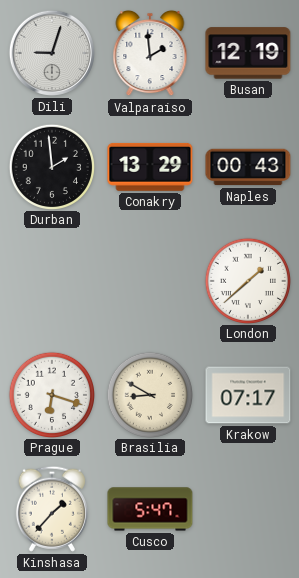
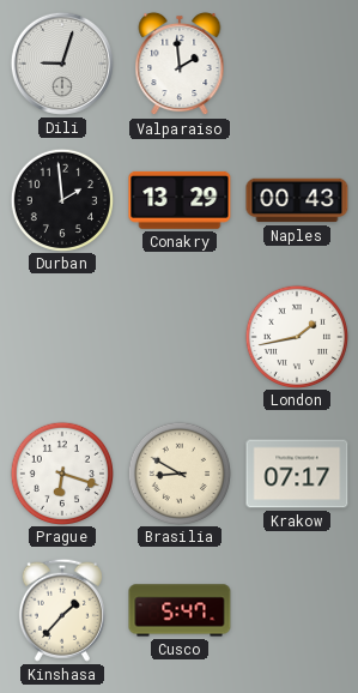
Busan: 12:19 -> none
London: 1:38 -> 1:43
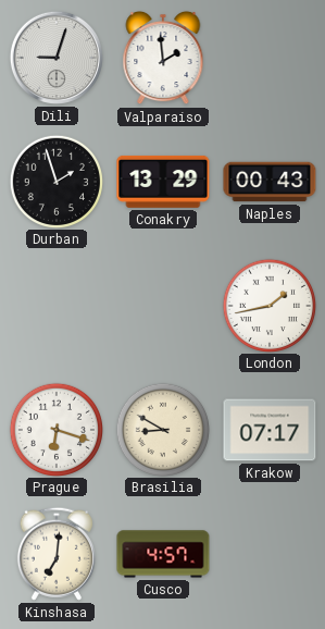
Durban: 1:59 -> 1:57
Kinshasa: 1:37 -> 7:01
Cusco: 5:47 -> 4:57
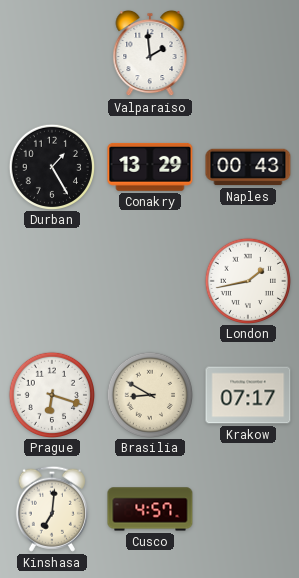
Dili: 9:03 -> none
Durban: 1:57 -> 1:25
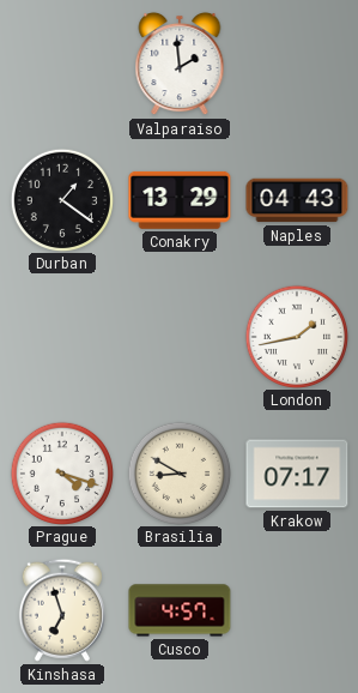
Durban: 1:25 -> 1:21
Naples: 00:43 -> 04:43
Prague: 6:18 -> 4:18
Kinshasa: 7:01 -> 6:57
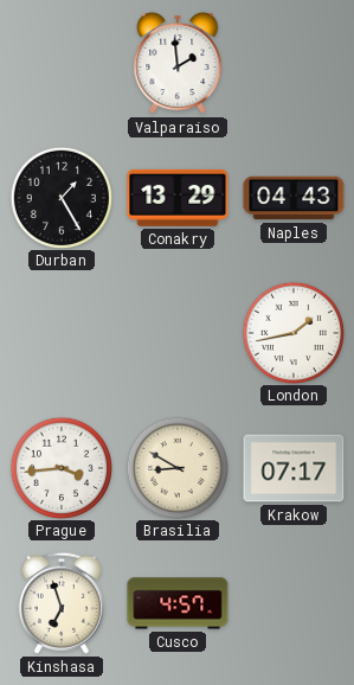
Durban: 1:21 -> 1:25
Prague: 4:18 -> 3:44
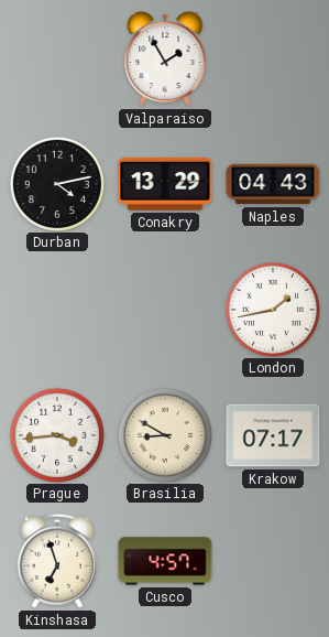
Valparaiso: 1:59 -> 1:55
Durban: 1:25 -> 4:13
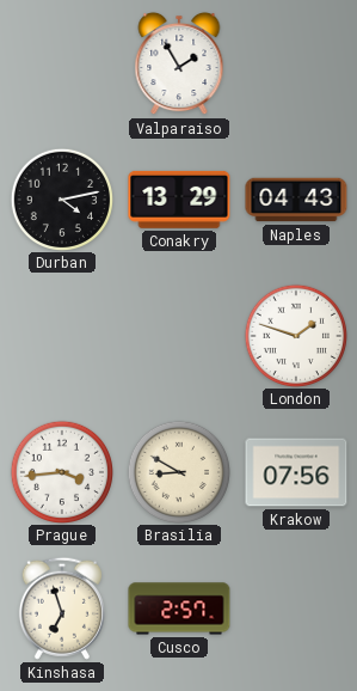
London: 1:43 -> 1:48
Krakow: 07:17 -> 07:56
Cusco: 4:57 -> 2:57
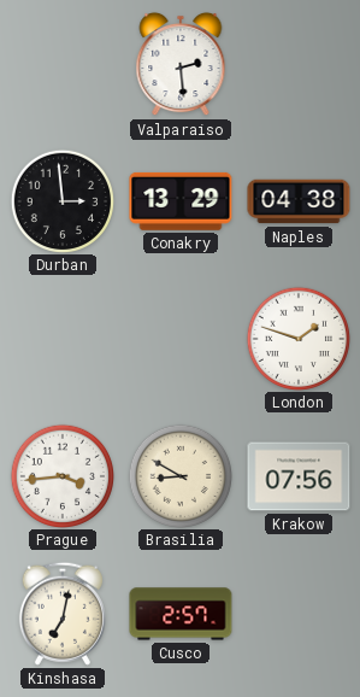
Valparaiso: 1:55 -> 2:29
Durban: 4:13 -> 2:59
Naples: 04:43 -> 04:38
Kinshasa: 6:57 -> 7:02
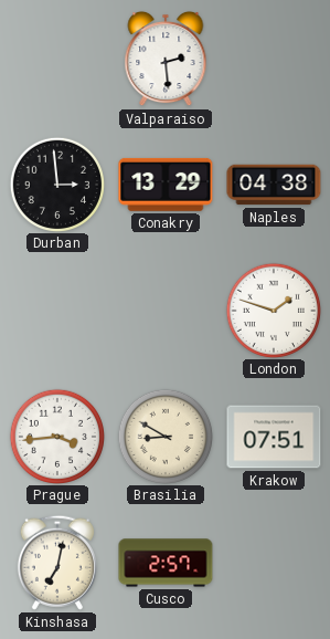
Krakow: 07:56 -> 07:51
